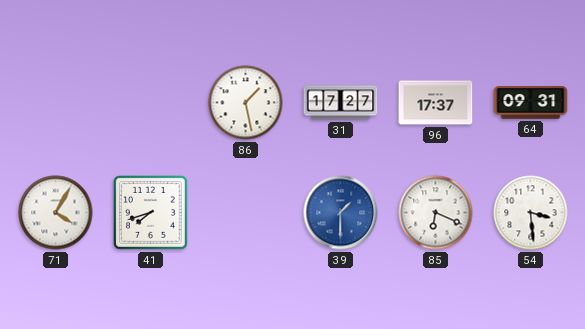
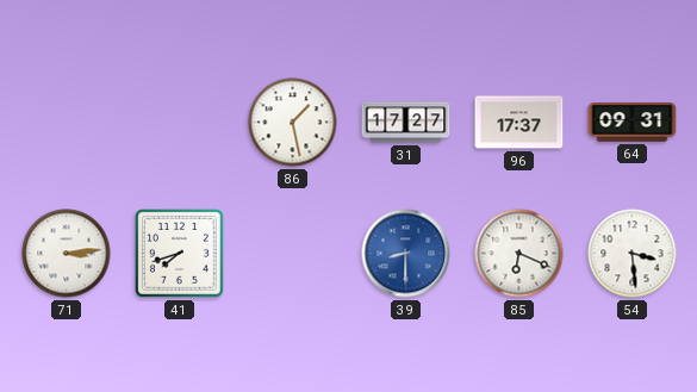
71: 4:05 -> 3:14
39: 1:30 -> 8:30
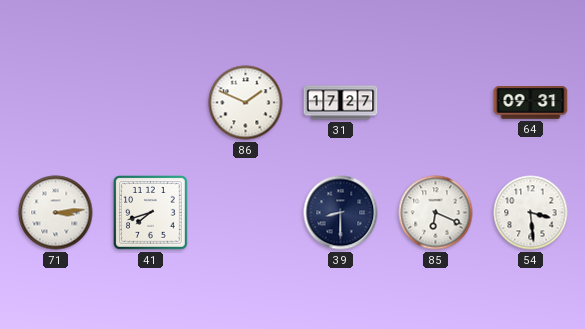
86: 1:28 -> 1:49
96: 17:37 -> none
39 dial: blue -> navy
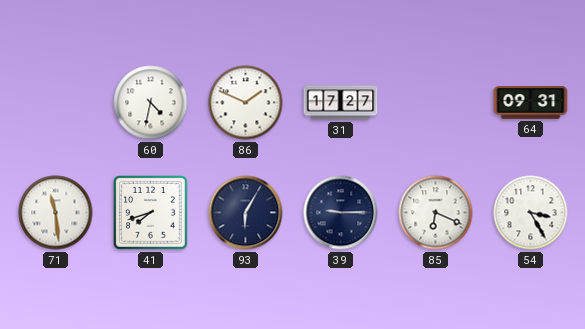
60: none -> 4:32
71: 3:14 -> 11:29
93: none -> 6:05
39: 8:30 -> 9:15
54: 3:29 -> 3:25
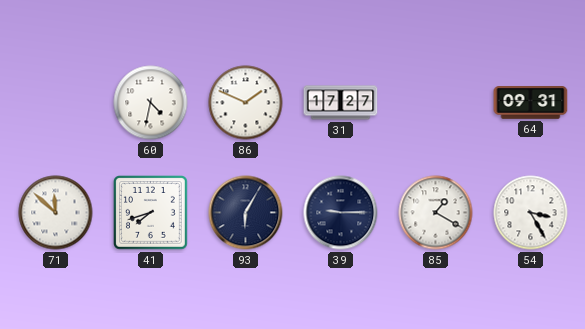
71: 11:29 -> 11:52
85: 6:19 -> 1:20
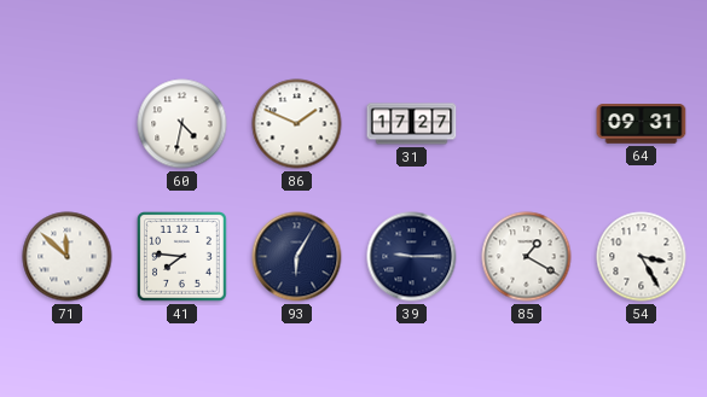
41: 7:42 -> 7:46
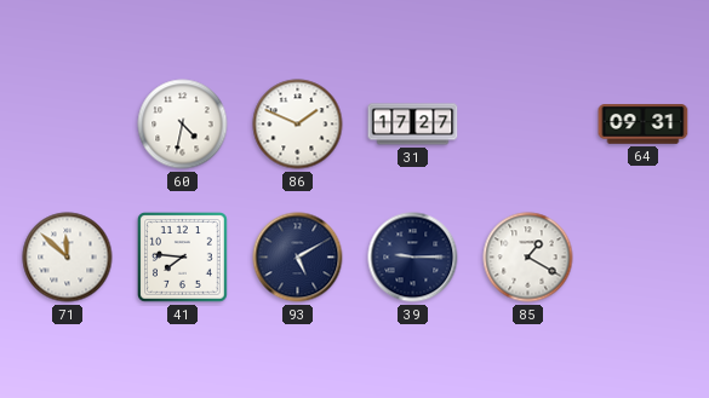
93: 6:05 -> 5:10
54: 3:25 -> none
